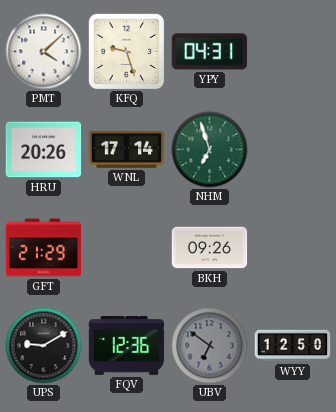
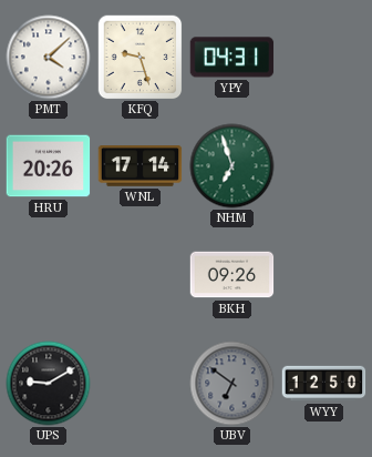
GFT: 21:29 -> none
FQV: 12:36 -> none
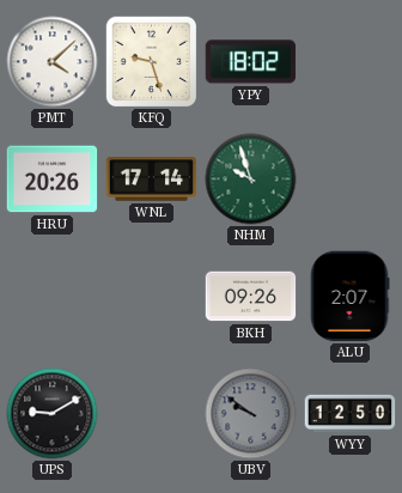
YPY: 04:31 -> 18:02
NHM: 6:57 -> 9:57
ALU: none -> 2:07
UBV: 6:51 -> 9:51
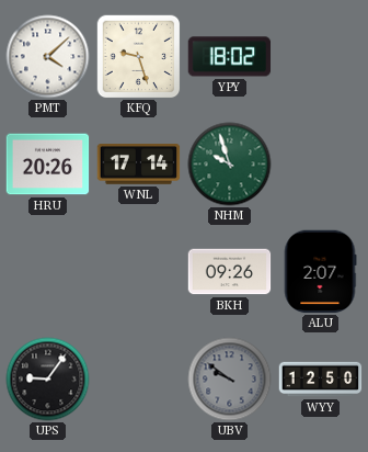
UPS: 9:10 -> 9:06
